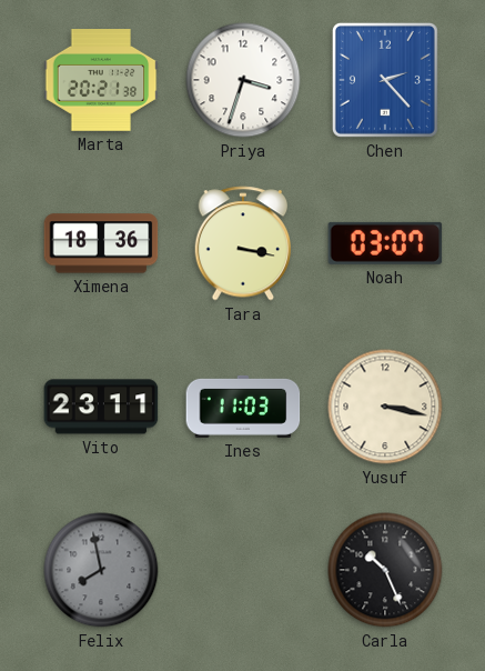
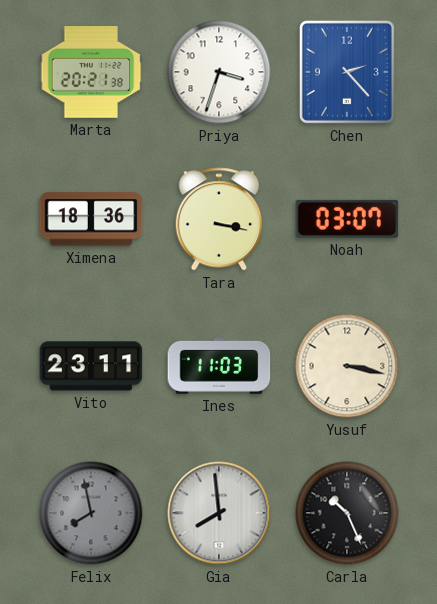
Gia: none -> 7:59
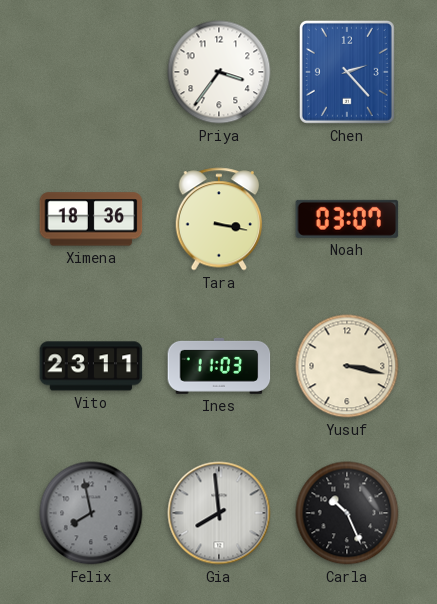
Marta: 20:21 -> none
Priya: 3:33 -> 3:36
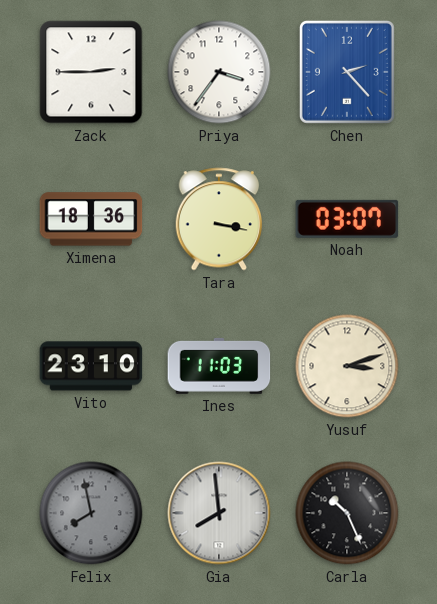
Zack: none -> 2:45
Vito: 23:11 -> 23:10
Yusuf: 3:17 -> 3:12
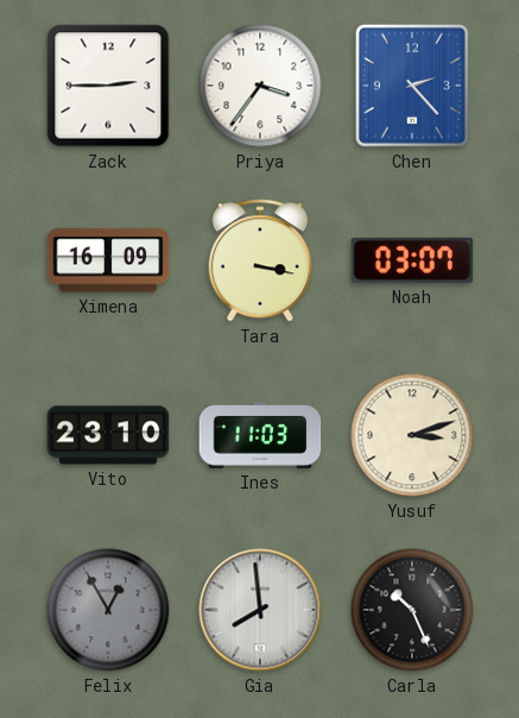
Ximena: 18:36 -> 16:09
Felix: 7:58 -> 12:55
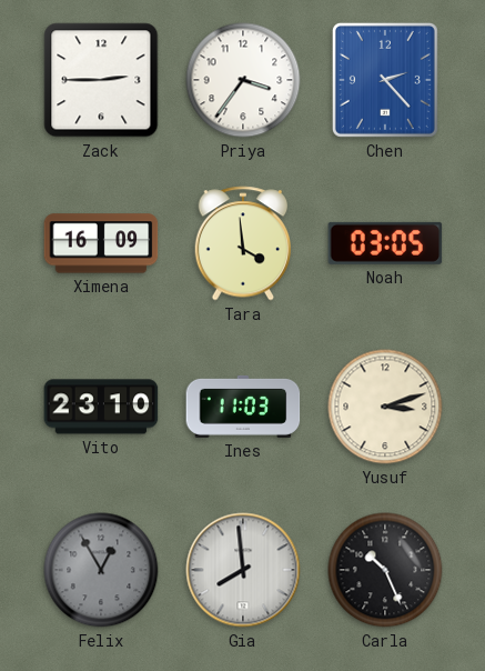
Tara: 3:17 -> 3:59
Noah: 03:07 -> 03:05
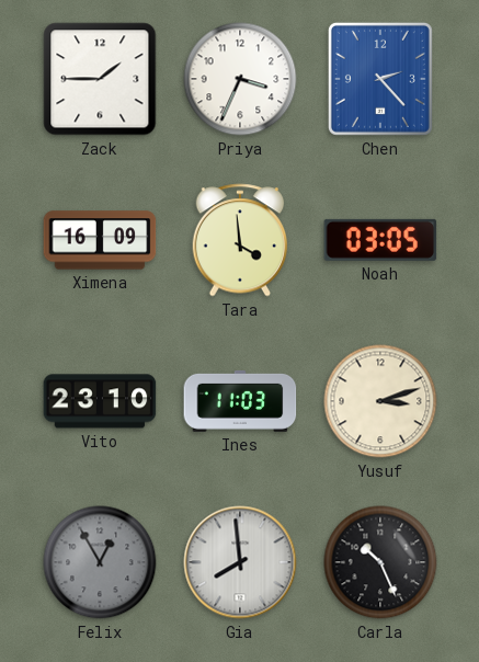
Zack: 2:45 -> 1:45
Priya: 3:36 -> 3:34
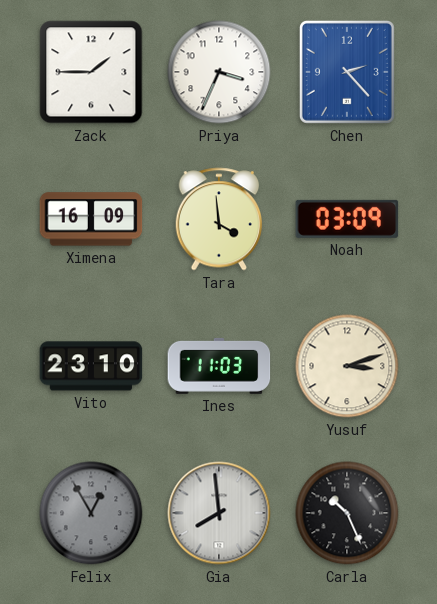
Noah: 03:05 -> 03:09
